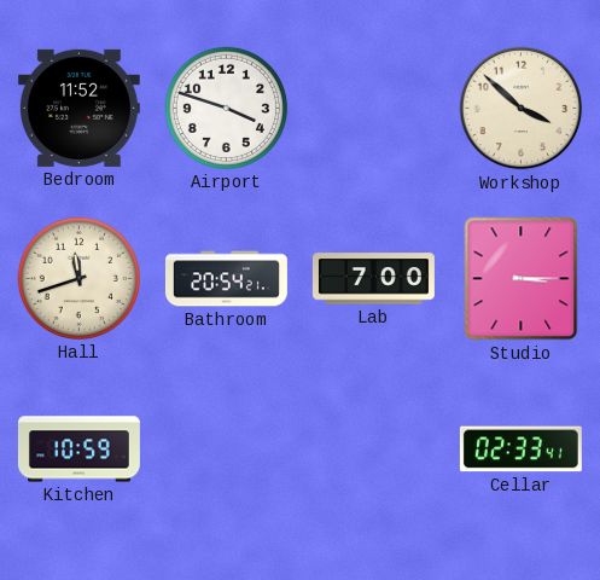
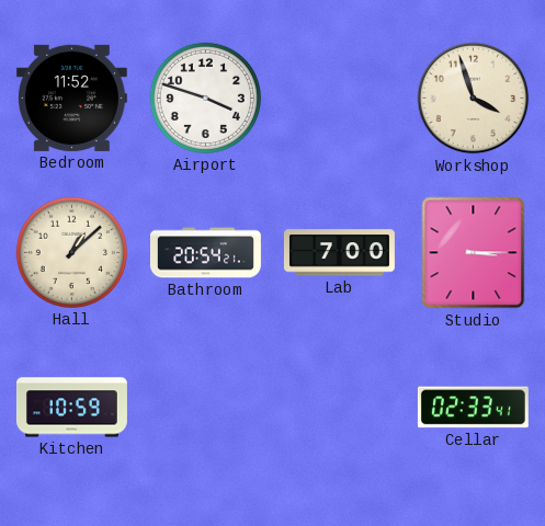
Workshop: 3:52 -> 3:57
Hall: 11:42 -> 1:08
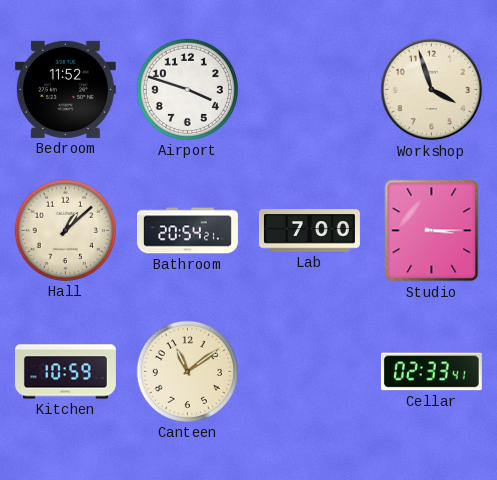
Canteen: none -> 11:09
